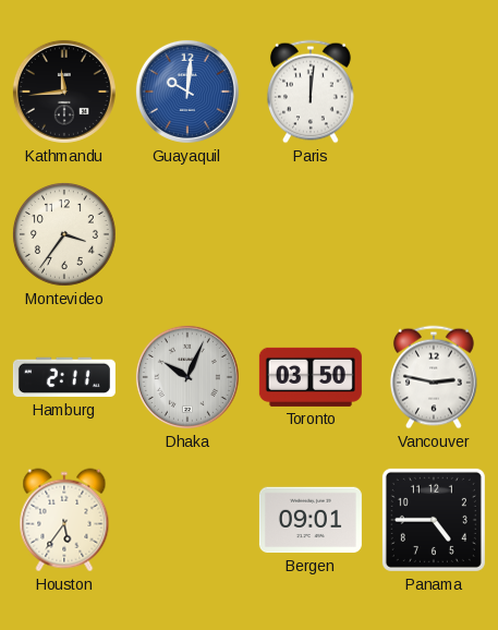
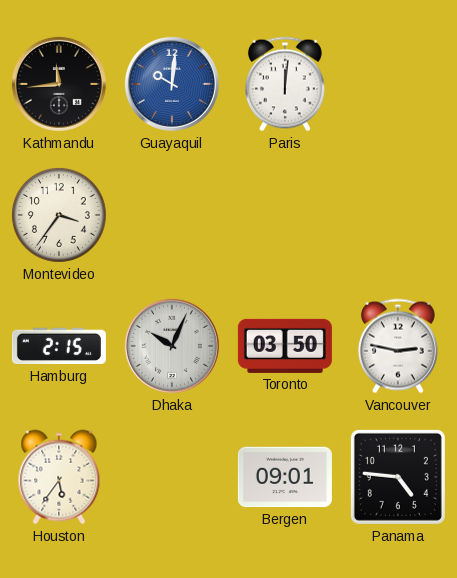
Hamburg: 2:11 -> 2:15
Panama: 4:45 -> 4:46
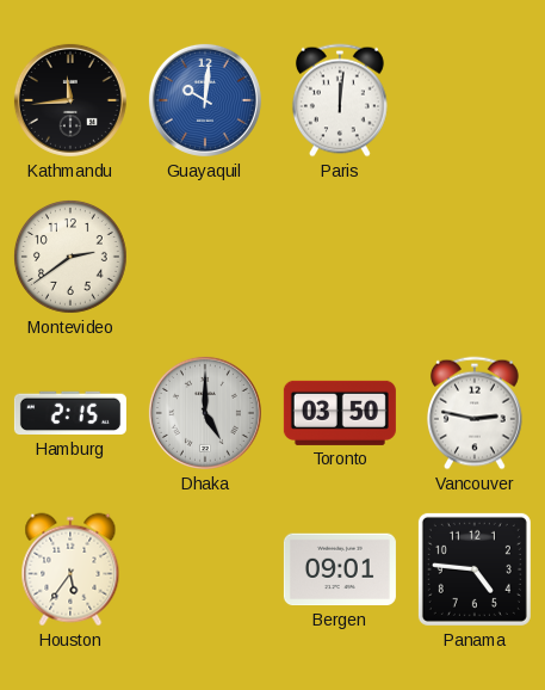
Montevideo: 3:36 -> 2:39
Dhaka: 10:04 -> 5:00
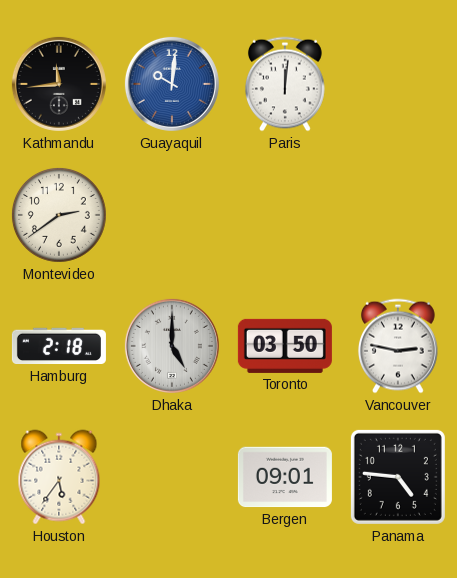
Hamburg: 2:15 -> 2:18
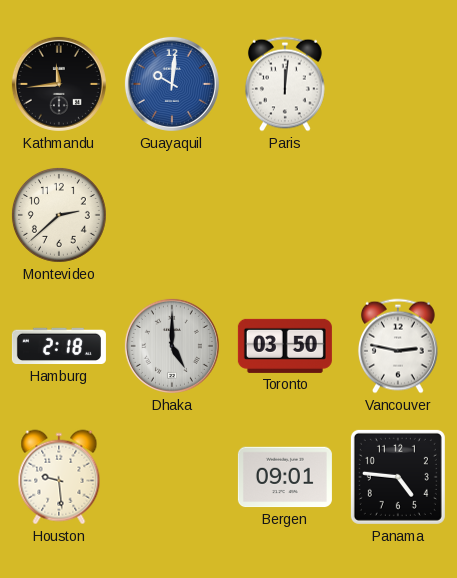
Montevideo: 2:39 -> 2:38
Houston: 5:36 -> 9:29
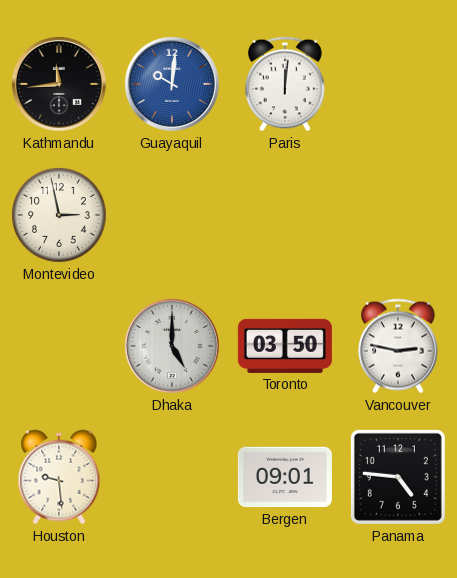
Montevideo: 2:38 -> 2:58
Hamburg: 2:18 -> none
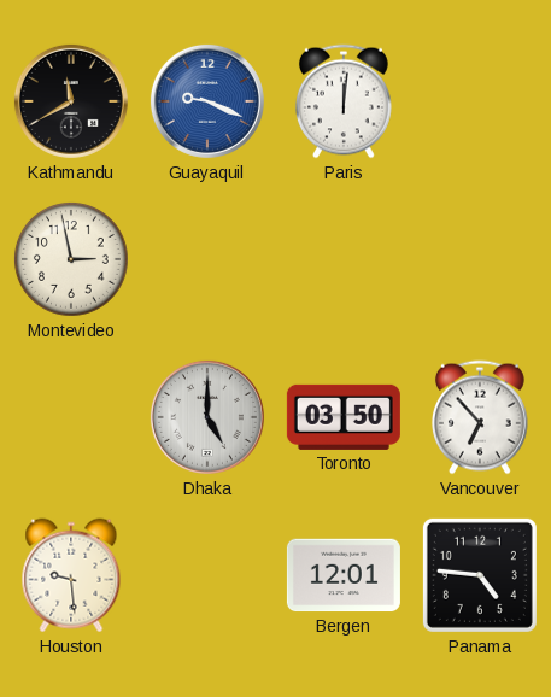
Kathmandu: 11:44 -> 11:40
Guayaquil: 10:01 -> 9:19
Vancouver: 2:47 -> 6:53
Bergen: 09:01 -> 12:01
